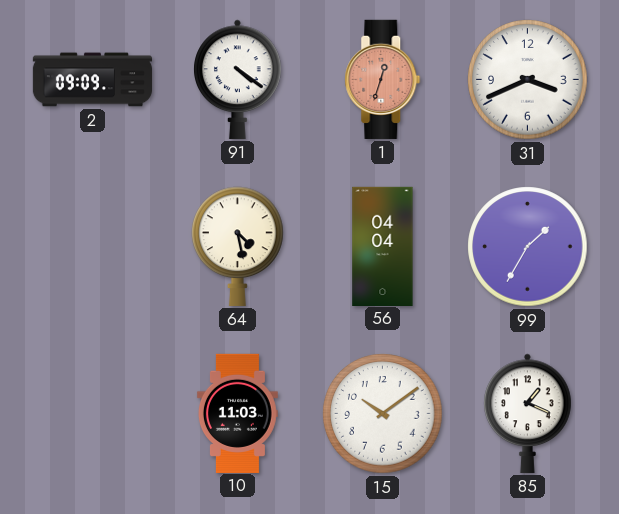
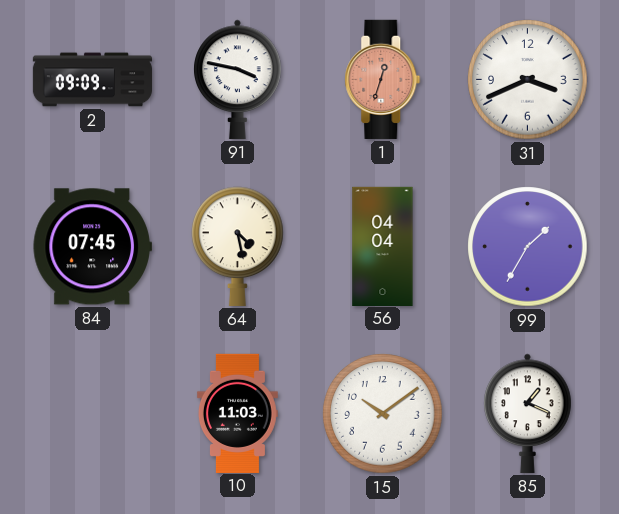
91: 4:21 -> 3:47
84: none -> 07:45
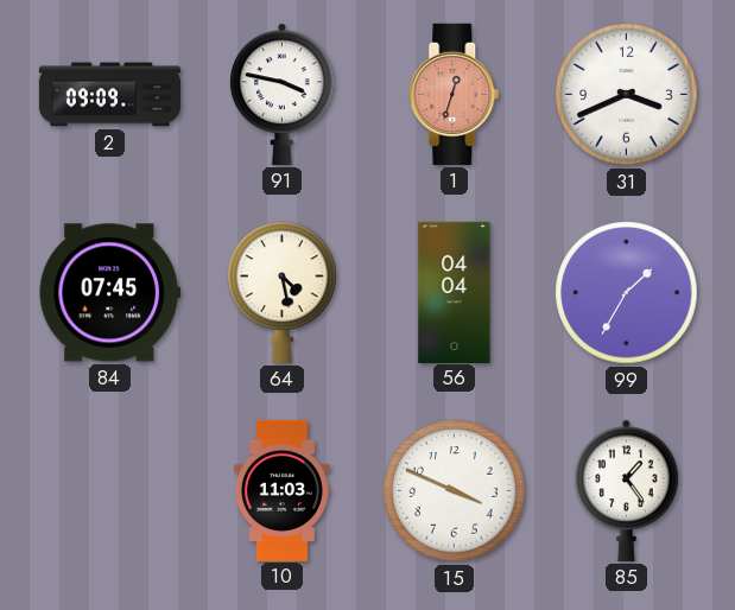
15: 10:09 -> 3:49
85: 1:19 -> 1:24
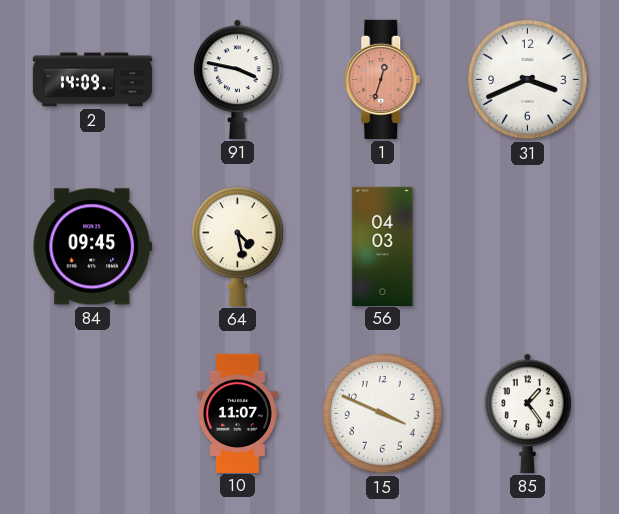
2: 09:09 -> 14:09
84: 07:45 -> 09:45
56: 04:04 -> 04:03
99: 1:35 -> none
10: 11:03 -> 11:07
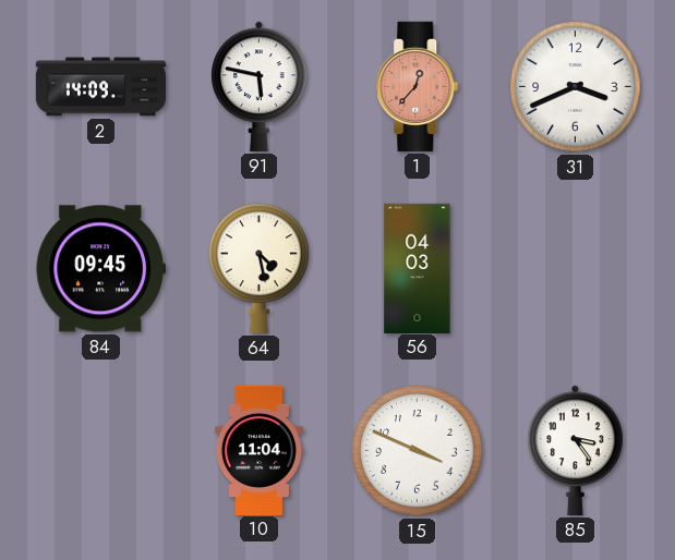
91: 3:47 -> 5:47
1: 12:33 -> 12:37
10: 11:07 -> 11:04
85: 1:24 -> 3:24
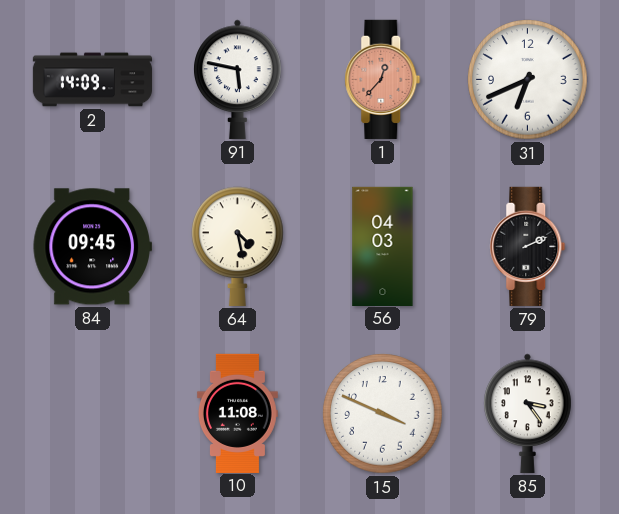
31: 3:41 -> 6:41
79: none -> 2:11
10: 11:04 -> 11:08
